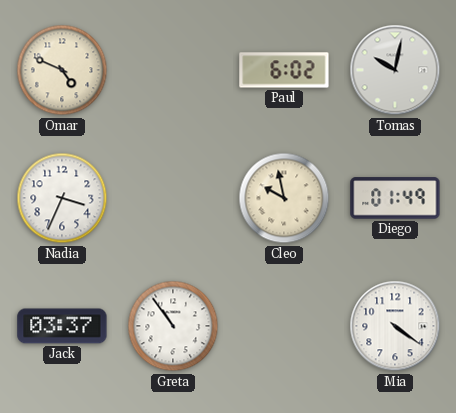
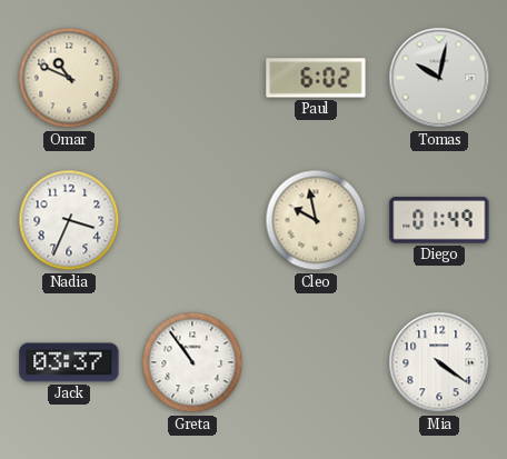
Omar: 4:49 -> 10:49
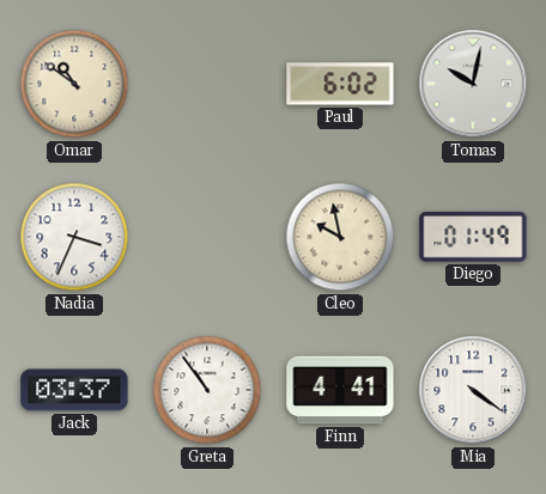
Omar: 10:49 -> 10:51
Finn: none -> 4:41
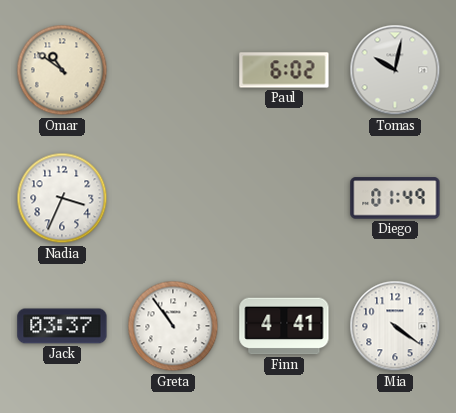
Cleo: 9:58 -> none
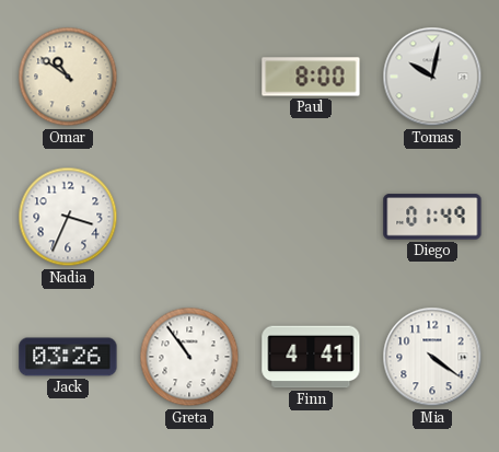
Paul: 6:02 -> 8:00
Jack: 03:37 -> 03:26
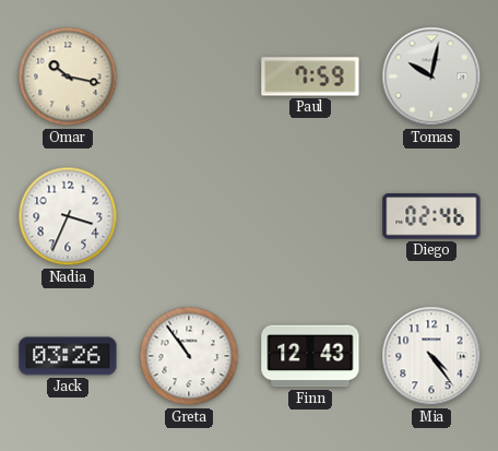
Omar: 10:51 -> 10:17
Paul: 8:00 -> 7:59
Diego: 01:49 -> 02:46
Finn: 4:41 -> 12:43
Mia: 4:21 -> 4:24
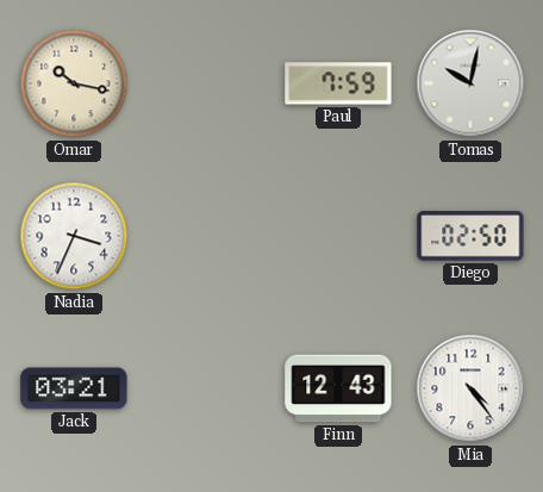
Diego: 02:46 -> 02:50
Jack: 03:26 -> 03:21
Greta: 10:54 -> none
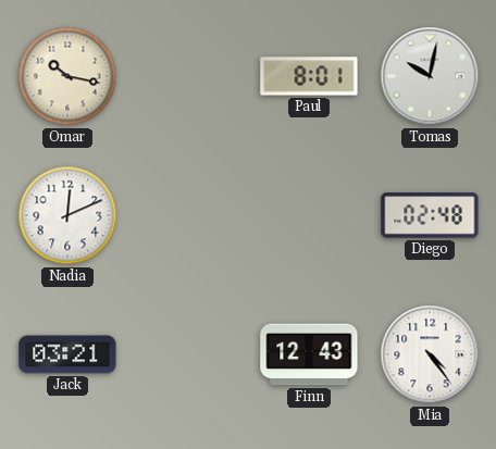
Paul: 7:59 -> 8:01
Nadia: 3:34 -> 12:11
Diego: 02:50 -> 02:48
